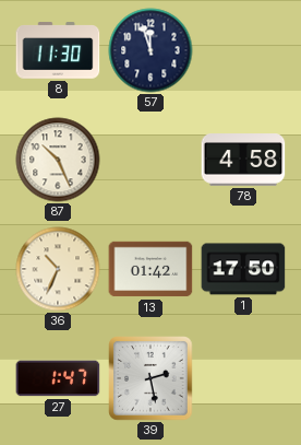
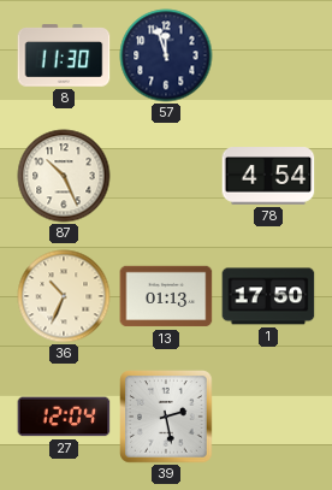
78: 4:58 -> 4:54
13: 01:42 -> 01:13
27: 1:47 -> 12:04
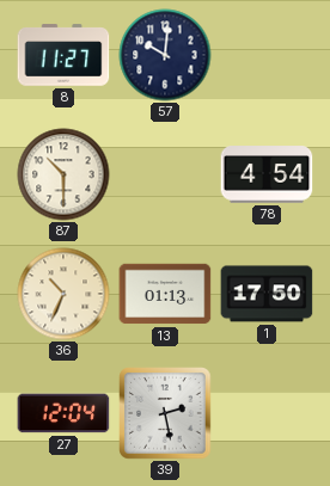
8: 11:30 -> 11:27
57: 11:57 -> 10:01
87: 10:26 -> 10:30
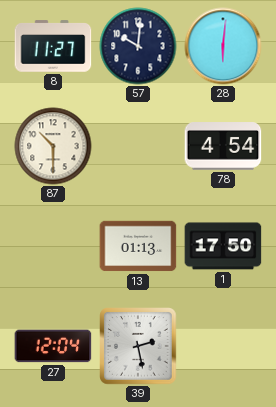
28: none -> 6:01
36: 10:34 -> none
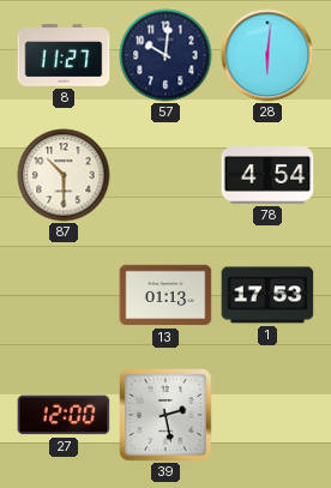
1: 17:50 -> 17:53
27: 12:04 -> 12:00
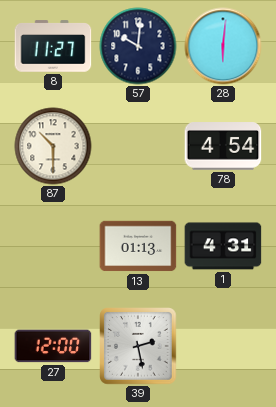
1: 17:53 -> 4:31
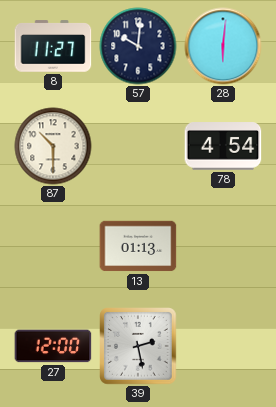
1: 4:31 -> none
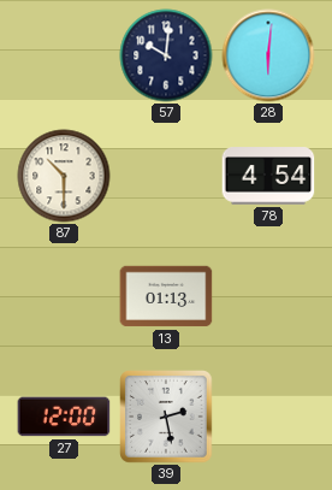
8: 11:27 -> none
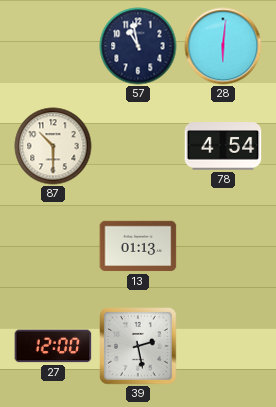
57: 10:01 -> 10:58
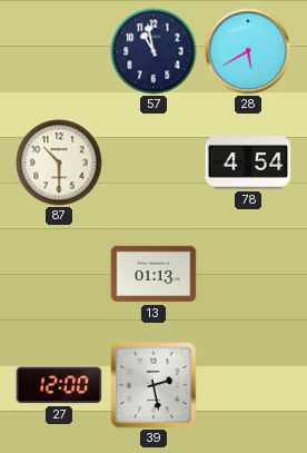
28: 6:01 -> 5:40
